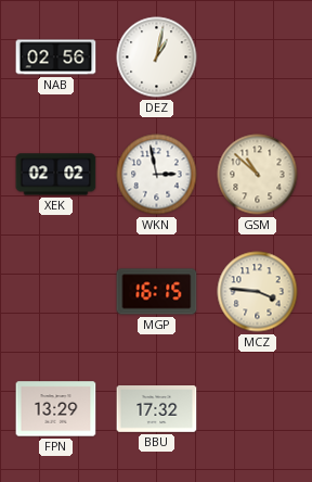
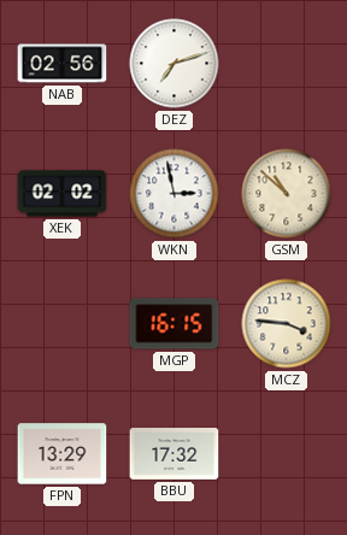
DEZ: 1:02 -> 7:12
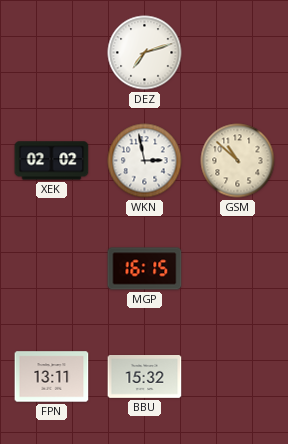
NAB: 02:56 -> none
MCZ: 3:46 -> none
FPN: 13:29 -> 13:11
BBU: 17:32 -> 15:32
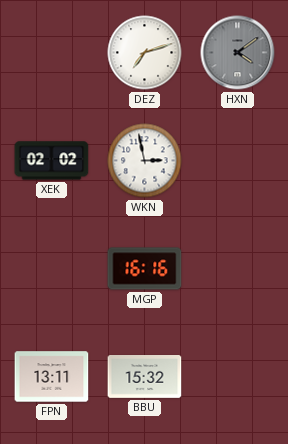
HXN: none -> 4:09
GSM: 10:52 -> none
MGP: 16:15 -> 16:16
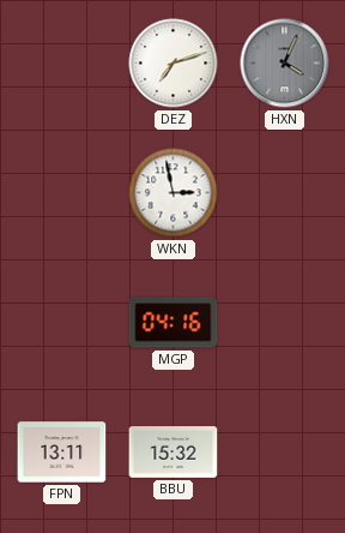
HXN: 4:09 -> 4:04
XEK: 02:02 -> none
MGP: 16:16 -> 04:16
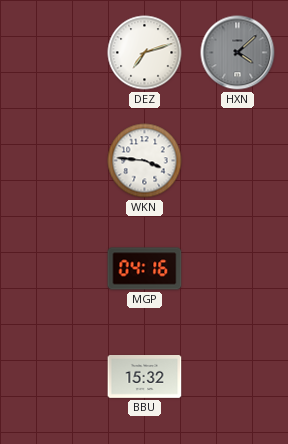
HXN: 4:04 -> 4:08
WKN: 2:58 -> 3:46
FPN: 13:11 -> none
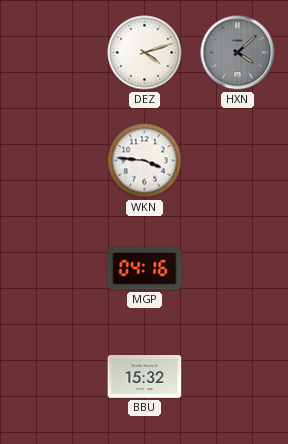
DEZ: 7:12 -> 4:12
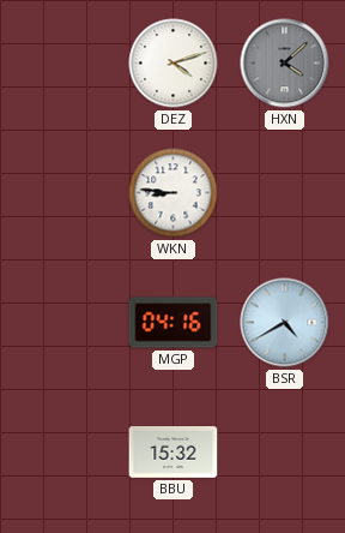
WKN: 3:46 -> 8:46
BSR: none -> 4:40
